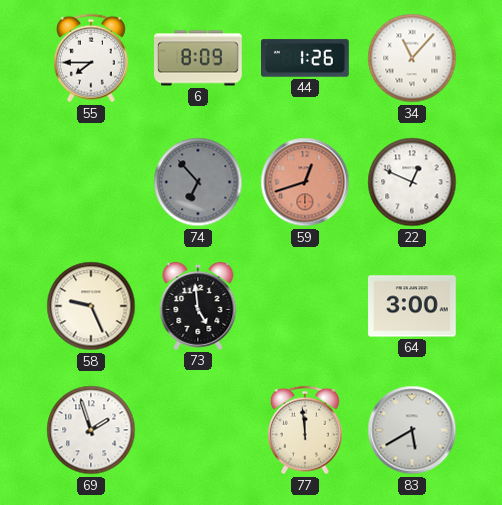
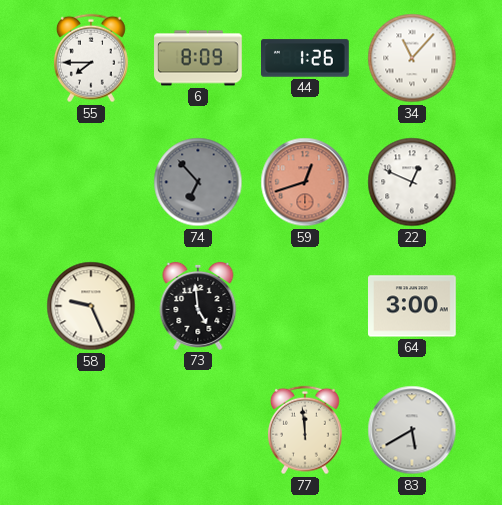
69: 1:57 -> none
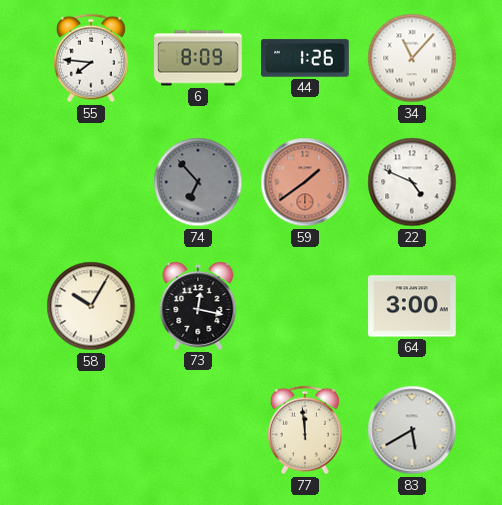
55: 7:45 -> 7:46
59: 12:42 -> 1:39
22: 12:49 -> 4:49
58: 9:26 -> 10:05
73: 4:59 -> 12:17
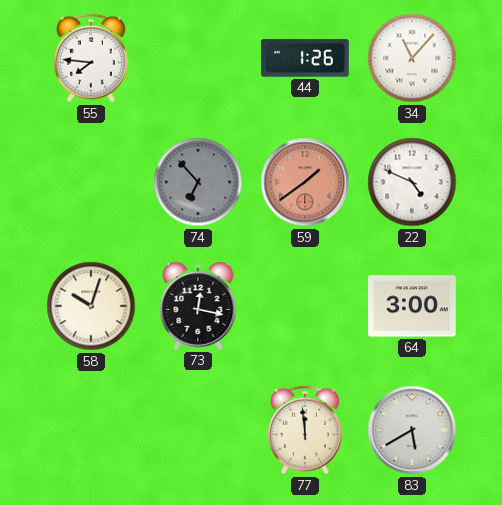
6: 8:09 -> none
58: 10:05 -> 10:03
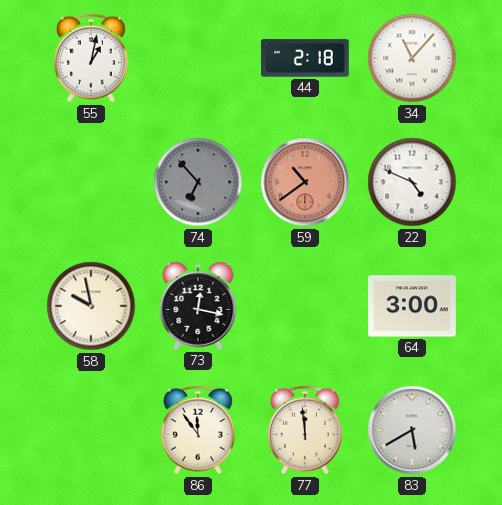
55: 7:46 -> 1:02
44: 1:26 -> 2:18
59: 1:39 -> 10:39
58: 10:03 -> 9:58
86: none -> 11:54
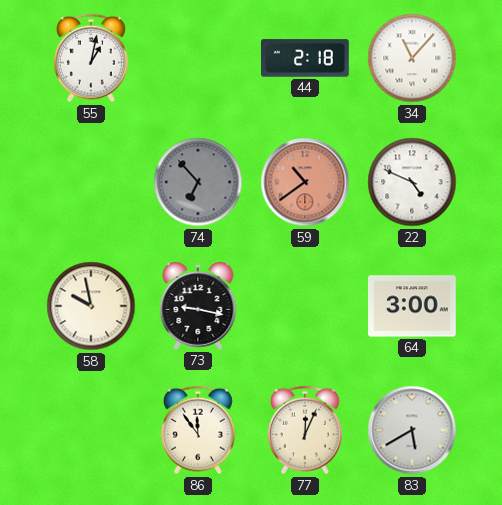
73: 12:17 -> 9:17
77: 11:59 -> 12:04
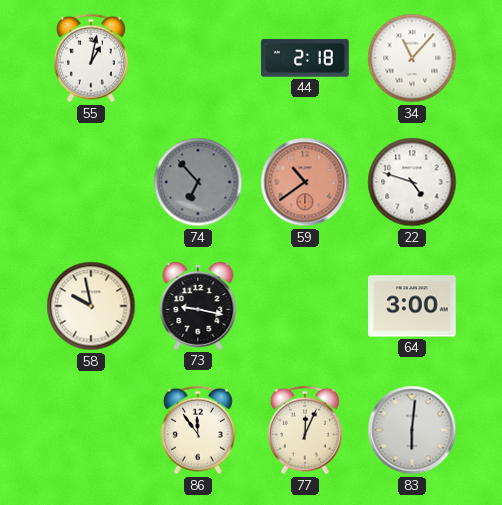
22: 4:49 -> 4:48
83: 5:40 -> 6:01
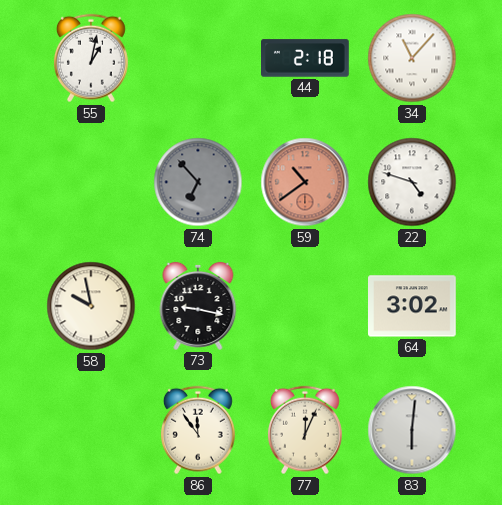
64: 3:00 -> 3:02
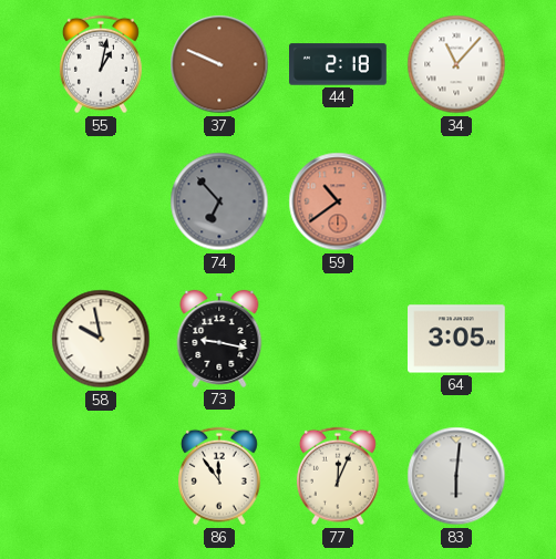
37: none -> 9:49
22: 4:48 -> none
64: 3:02 -> 3:05
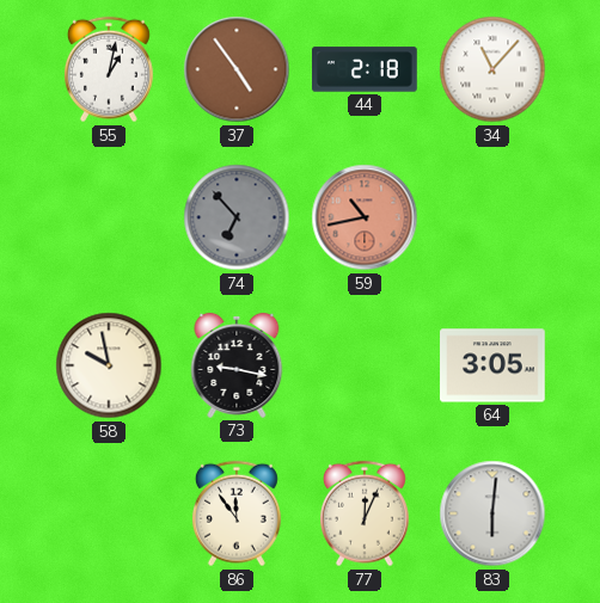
37: 9:49 -> 4:54
59: 10:39 -> 10:43
